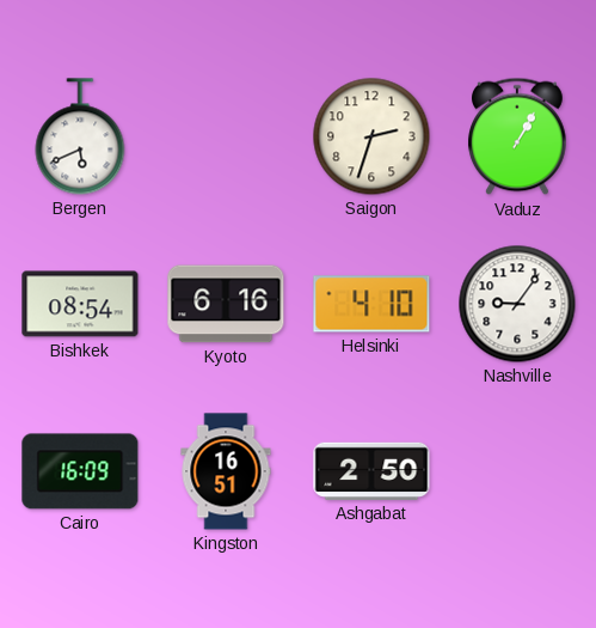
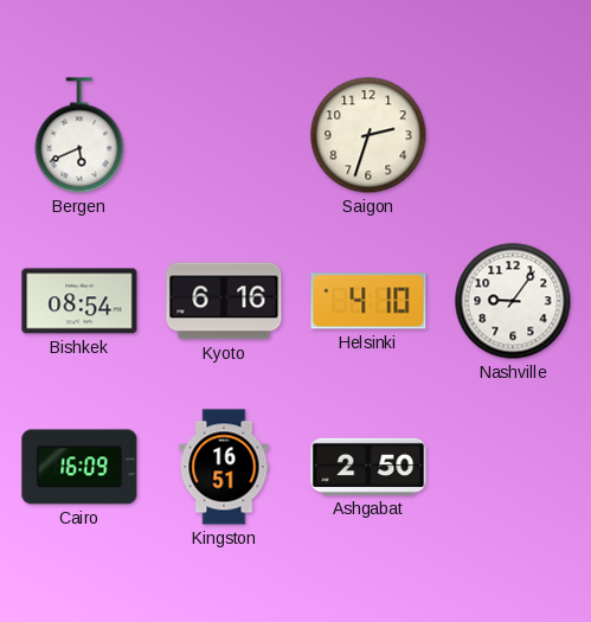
Vaduz: 1:05 -> none
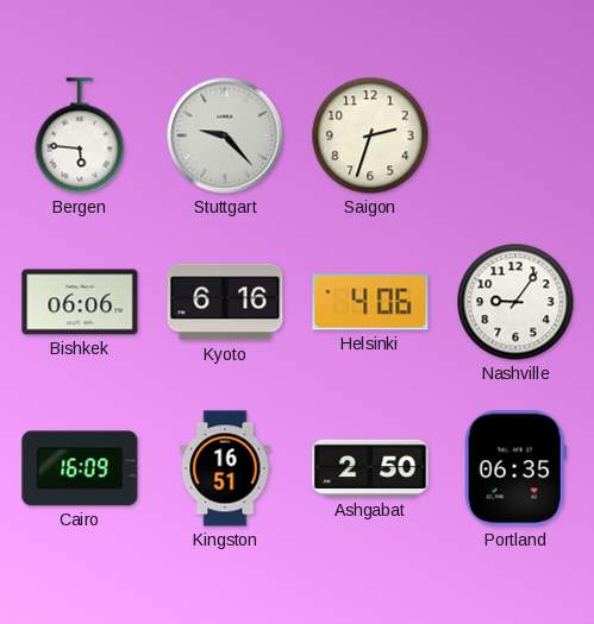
Bergen: 5:41 -> 5:46
Stuttgart: none -> 9:23
Bishkek: 08:54 -> 06:06
Helsinki: 4:10 -> 4:06
Portland: none -> 06:35
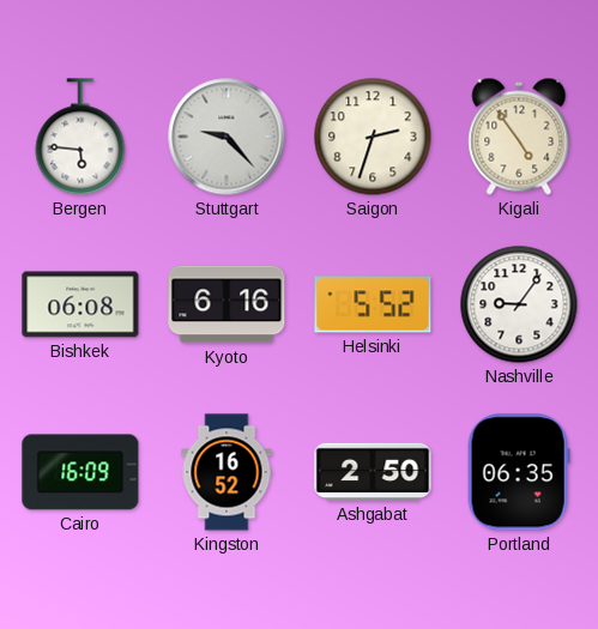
Kigali: none -> 4:54
Bishkek: 06:06 -> 06:08
Helsinki: 4:06 -> 5:52
Kingston: 16:51 -> 16:52
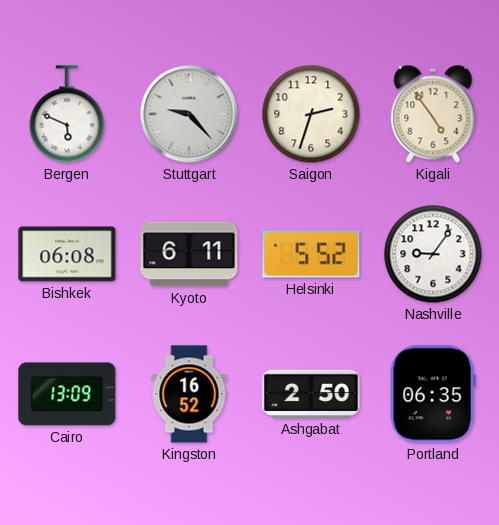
Bergen: 5:46 -> 5:49
Kyoto: 6:16 -> 6:11
Cairo: 16:09 -> 13:09
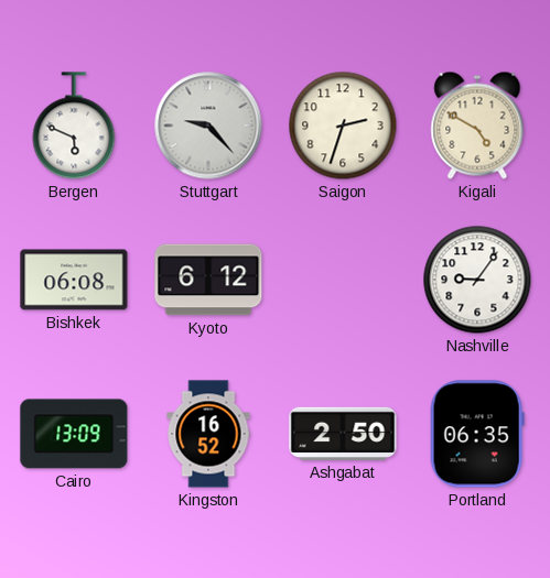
Kigali: 4:54 -> 4:50
Kyoto: 6:11 -> 6:12
Helsinki: 5:52 -> none
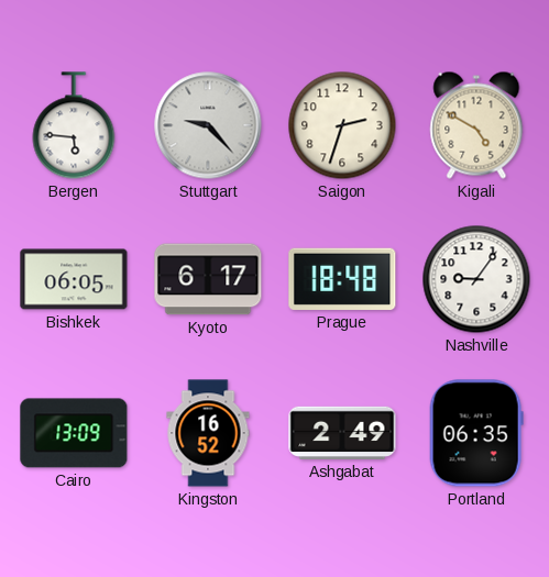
Bergen: 5:49 -> 5:46
Bishkek: 06:08 -> 06:05
Kyoto: 6:12 -> 6:17
Prague: none -> 18:48
Ashgabat: 2:50 -> 2:49
